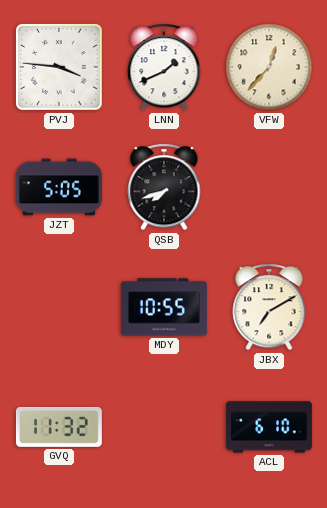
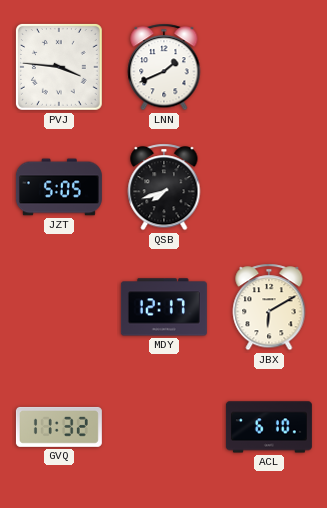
VFW: 12:37 -> none
MDY: 10:55 -> 12:17
JBX: 7:10 -> 6:10
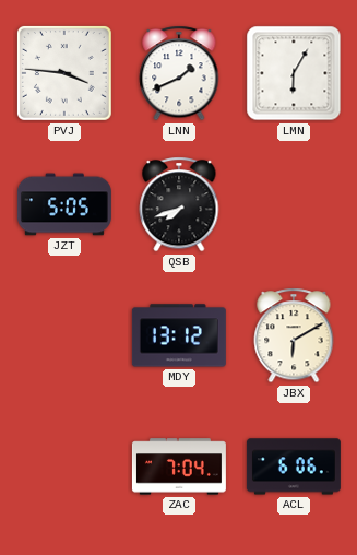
LMN: none -> 6:05
MDY: 12:17 -> 13:12
GVQ: 11:32 -> none
ZAC: none -> 7:04
ACL: 6:10 -> 6:06
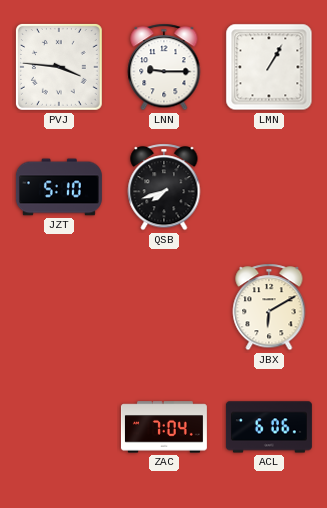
LNN: 1:41 -> 9:15
LMN: 6:05 -> 1:05
JZT: 5:05 -> 5:10
MDY: 13:12 -> none
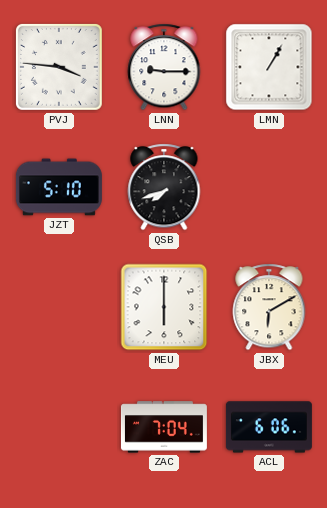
MEU: none -> 6:00
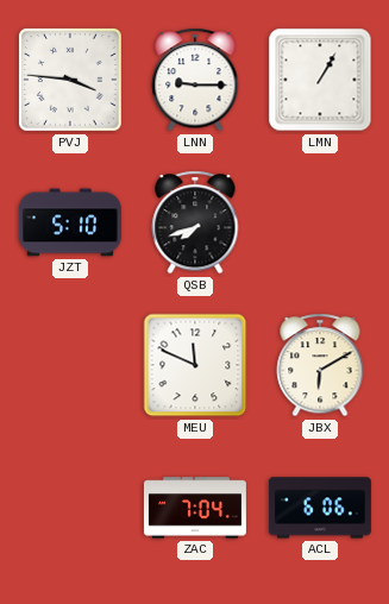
MEU: 6:00 -> 11:49
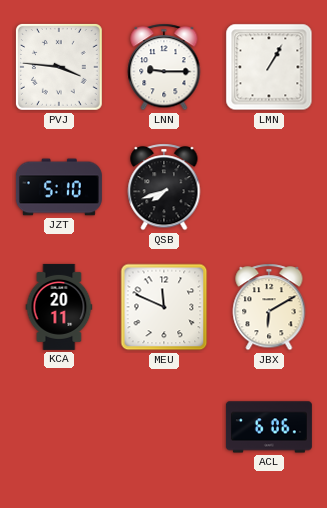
KCA: none -> 20:11
ZAC: 7:04 -> none
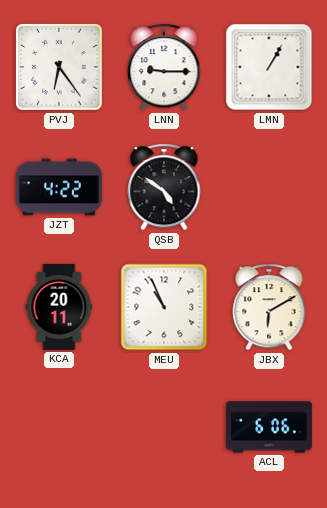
PVJ: 3:46 -> 6:24
JZT: 5:10 -> 4:22
QSB: 7:42 -> 4:51
MEU: 11:49 -> 10:56
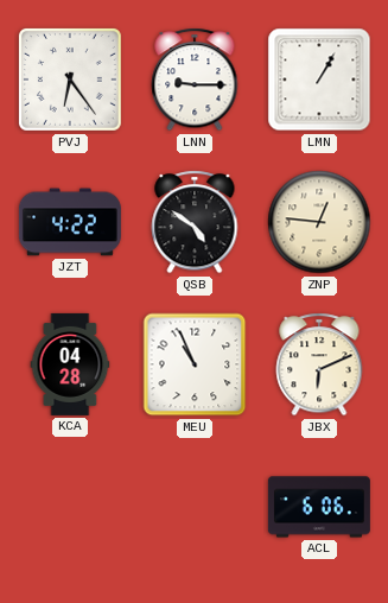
ZNP: none -> 12:46
KCA: 20:11 -> 04:28
JBX: 6:10 -> 6:11
